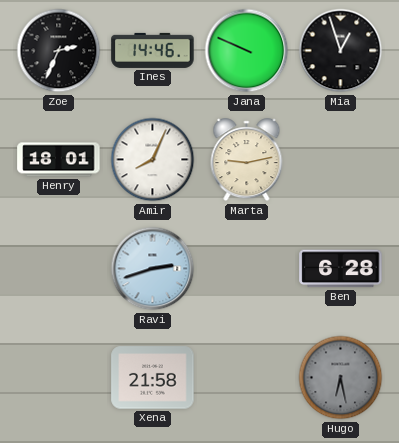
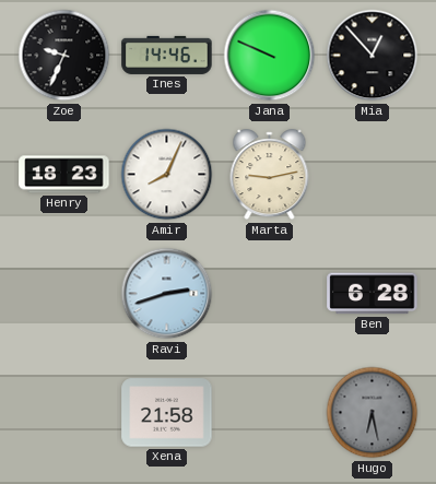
Zoe: 2:34 -> 9:34
Mia: 12:57 -> 12:53
Henry: 18:01 -> 18:23
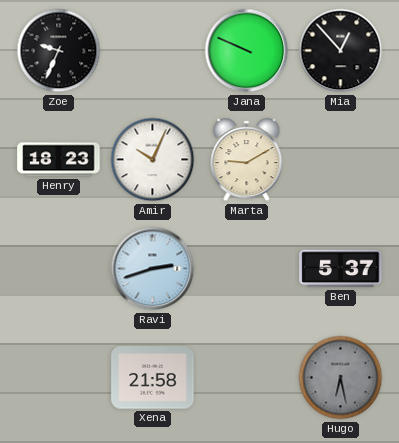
Ines: 14:46 -> none
Amir: 8:04 -> 10:04
Marta: 9:13 -> 9:10
Ben: 6:28 -> 5:37
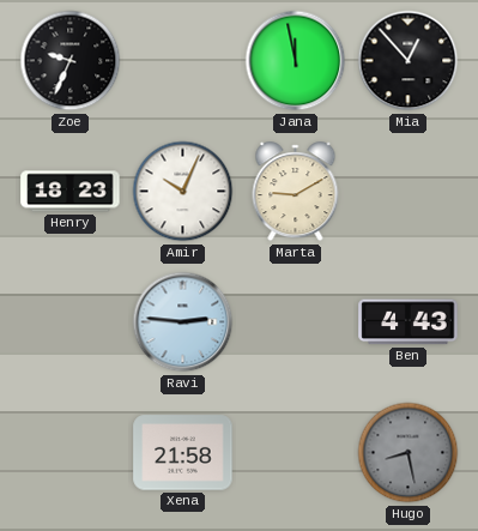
Jana: 9:49 -> 11:58
Ravi: 2:42 -> 2:46
Ben: 5:37 -> 4:43
Hugo: 6:28 -> 8:28
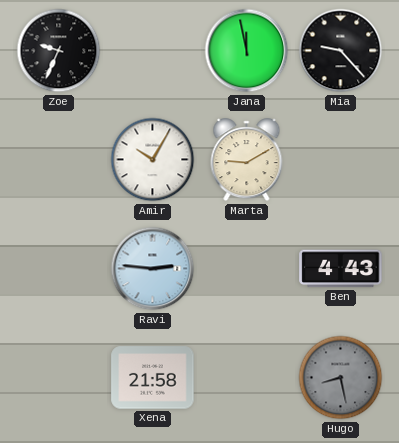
Mia: 12:53 -> 9:23
Henry: 18:23 -> none
Amir: 10:04 -> 10:05
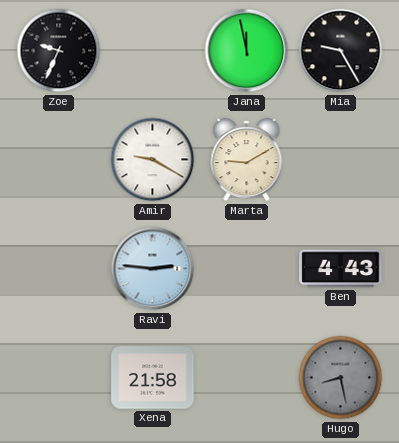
Mia: 9:23 -> 9:25
Amir: 10:05 -> 9:20
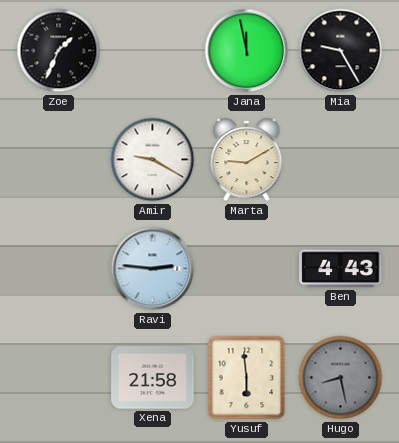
Zoe: 9:34 -> 1:34
Yusuf: none -> 5:59
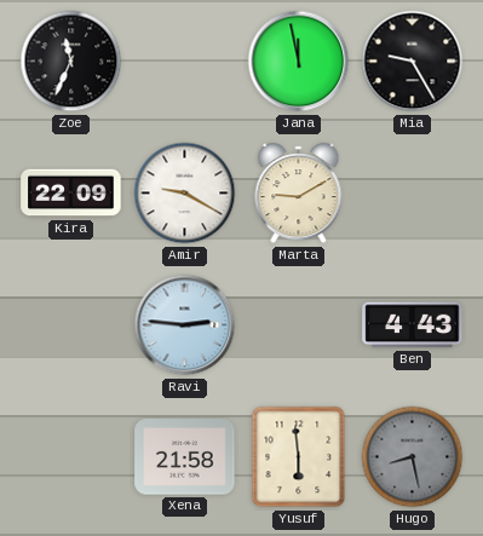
Zoe: 1:34 -> 11:34
Kira: none -> 22:09
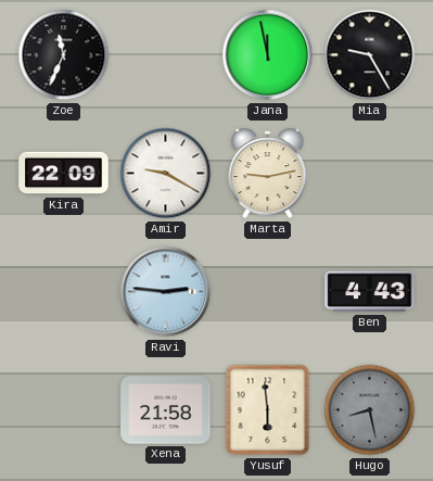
Marta: 9:10 -> 9:13
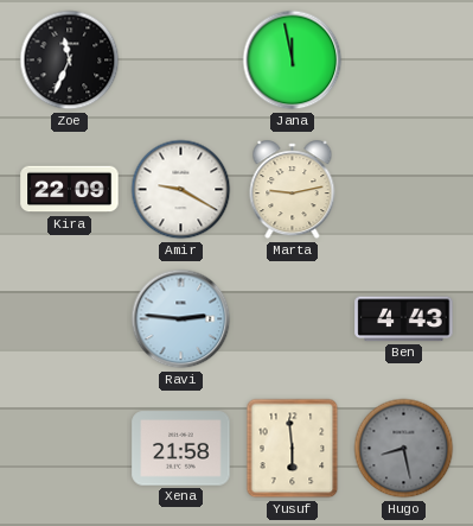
Mia: 9:25 -> none
